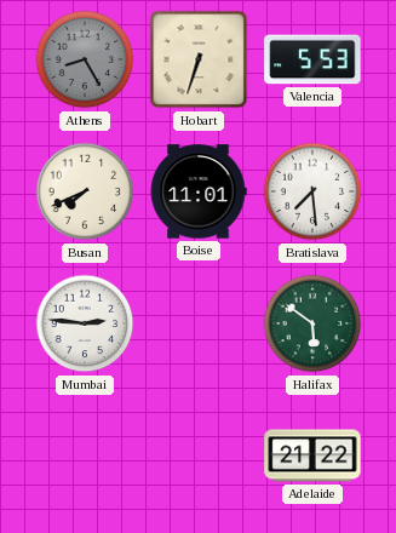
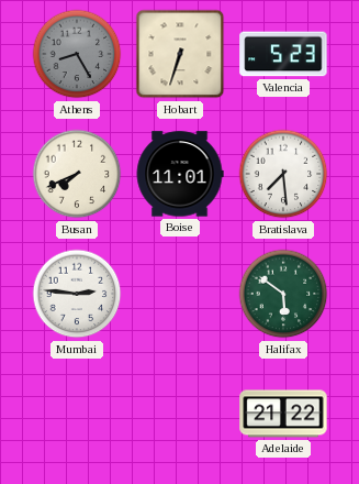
Valencia: 5:53 -> 5:23
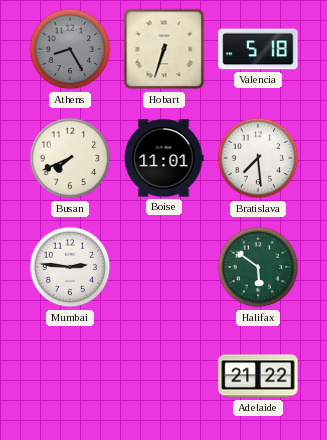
Valencia: 5:23 -> 5:18
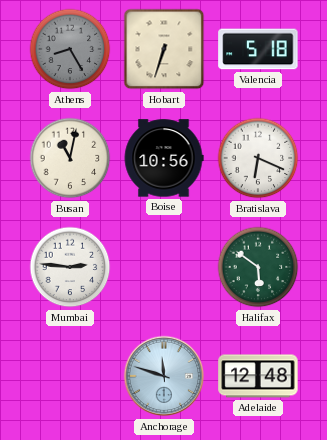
Busan: 7:41 -> 11:02
Boise: 11:01 -> 10:56
Bratislava: 7:29 -> 6:19
Anchorage: none -> 11:48
Adelaide: 21:22 -> 12:48
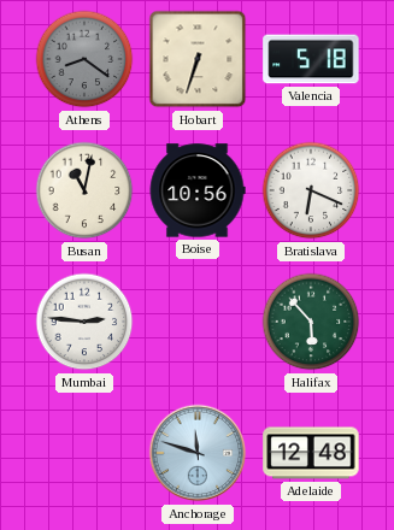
Athens: 8:25 -> 8:21
Halifax: 5:51 -> 5:53
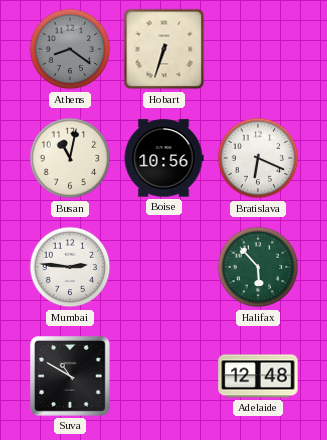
Valencia: 5:18 -> none
Suva: none -> 10:50
Anchorage: 11:48 -> none
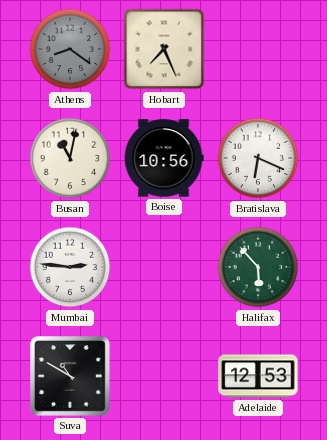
Hobart: 6:33 -> 7:26
Adelaide: 12:48 -> 12:53
